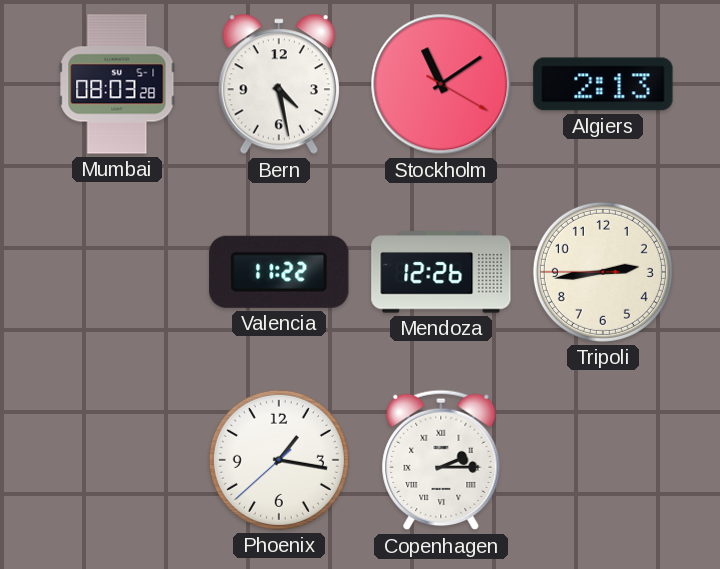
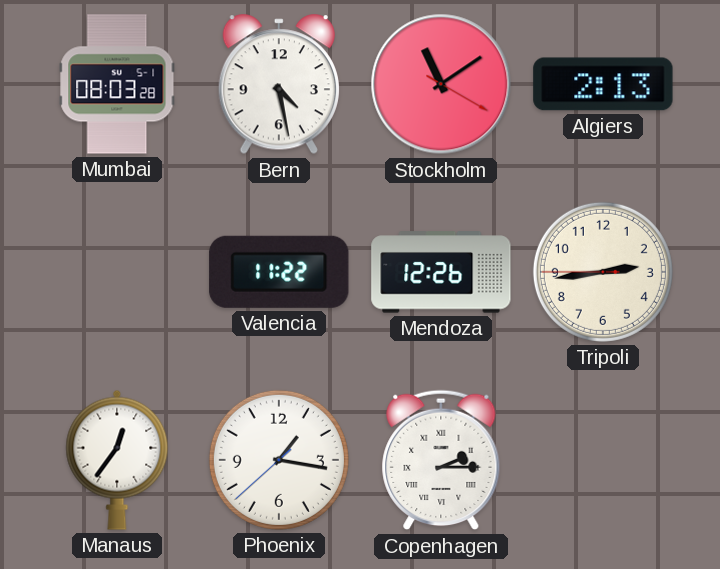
Manaus: none -> 12:36
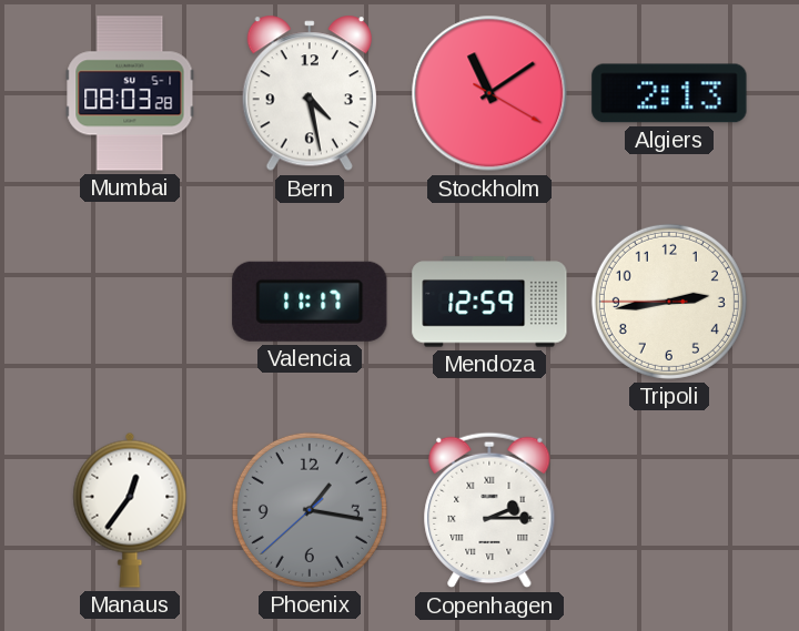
Valencia: 11:22 -> 11:17
Mendoza: 12:26 -> 12:59
Phoenix dial: white -> grey
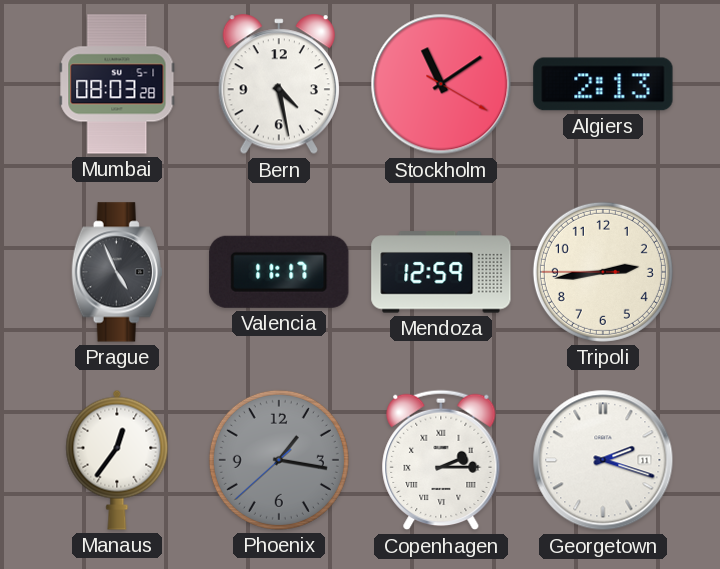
Prague: none -> 4:56
Georgetown: none -> 2:18
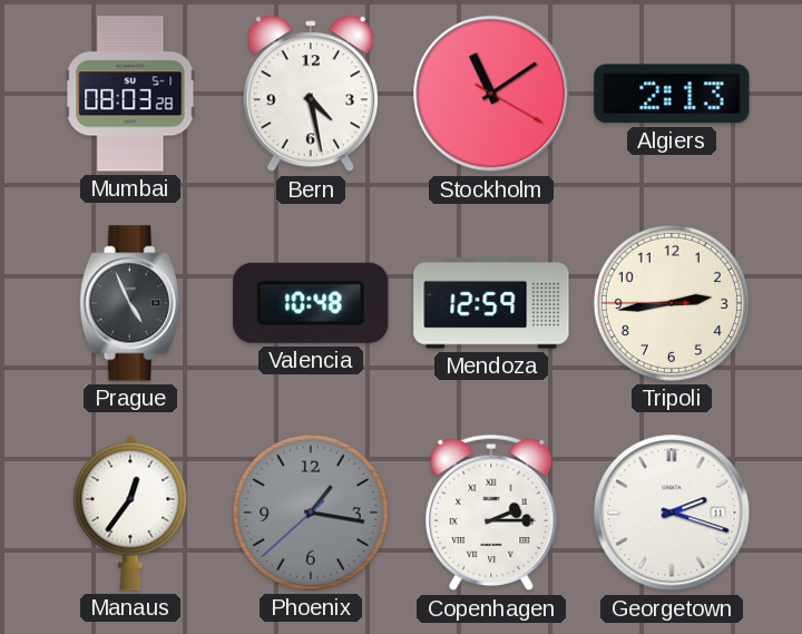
Valencia: 11:17 -> 10:48
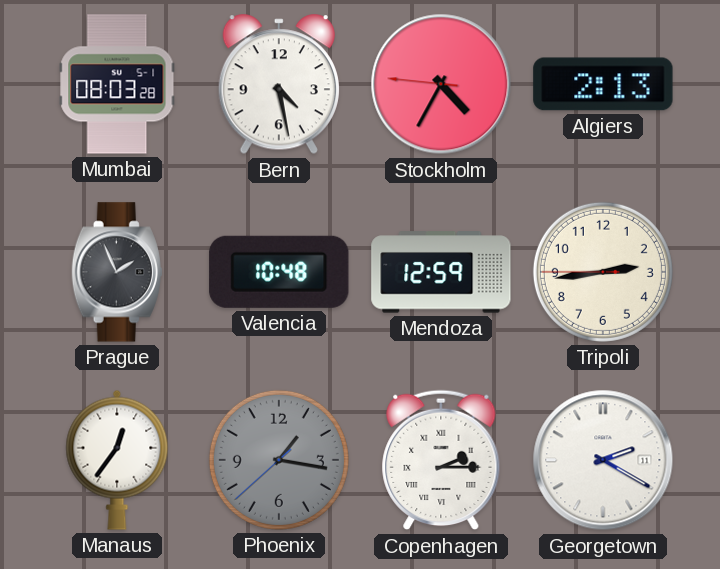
Stockholm: 11:09 -> 4:34
Prague: 4:56 -> 1:56
Georgetown: 2:18 -> 2:20
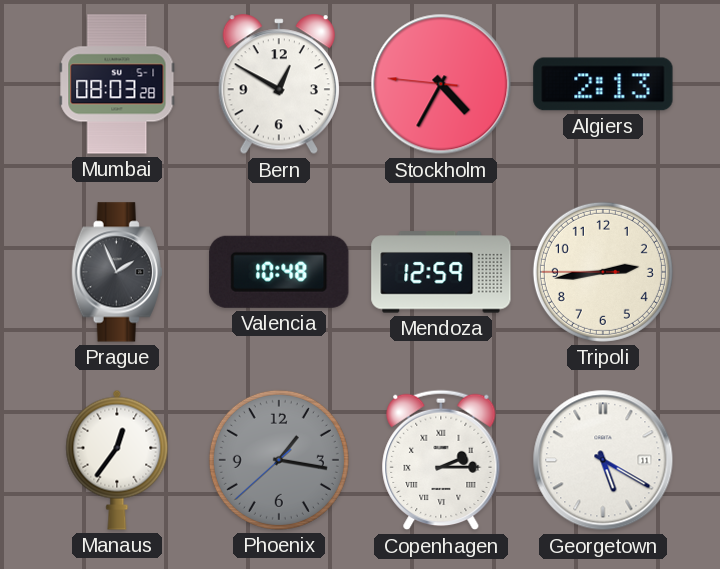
Bern: 4:28 -> 12:50
Georgetown: 2:20 -> 5:20
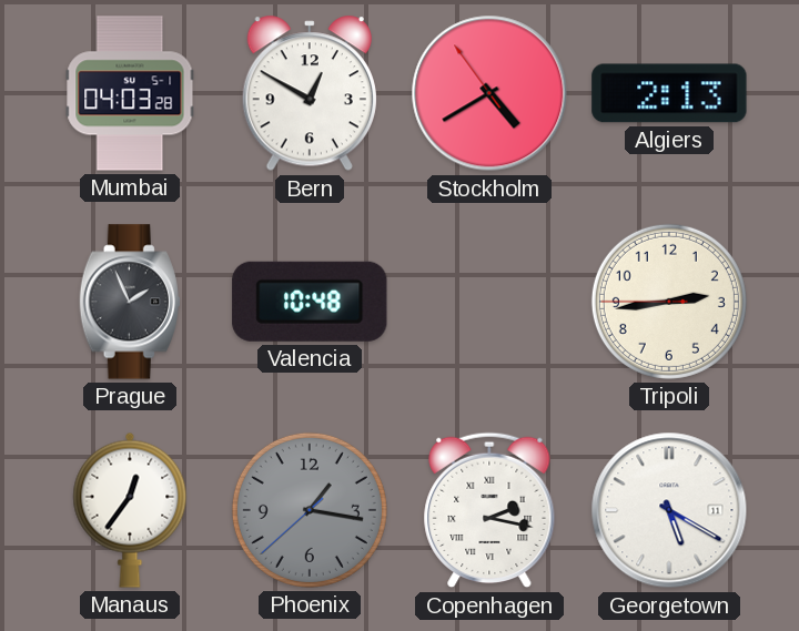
Mumbai: 08:03 -> 04:03
Stockholm: 4:34 -> 4:39
Mendoza: 12:59 -> none
Copenhagen: 2:15 -> 2:17
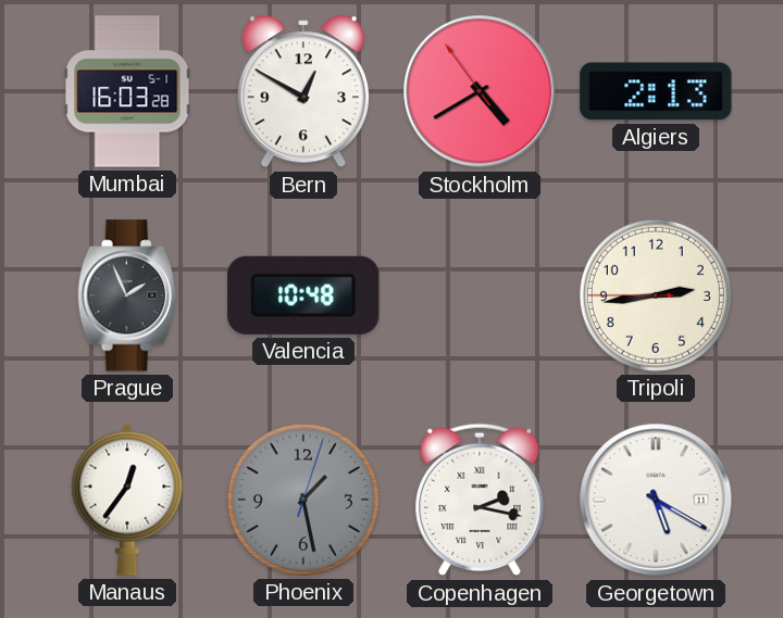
Mumbai: 04:03 -> 16:03
Phoenix: 1:16 -> 1:28
